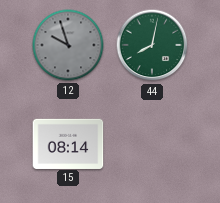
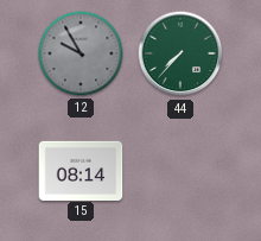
12: 9:57 -> 9:55
44: 8:02 -> 7:37
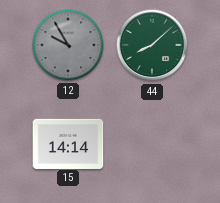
44: 7:37 -> 8:08
15: 08:14 -> 14:14
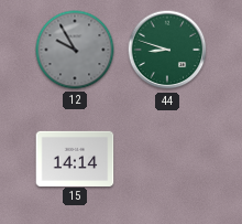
44: 8:08 -> 8:48
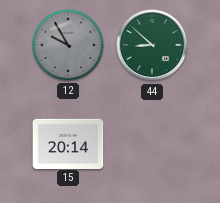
44: 8:48 -> 8:52
15: 14:14 -> 20:14
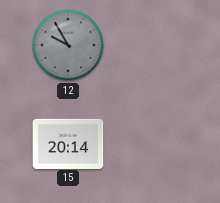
44: 8:52 -> none
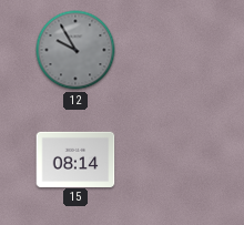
15: 20:14 -> 08:14
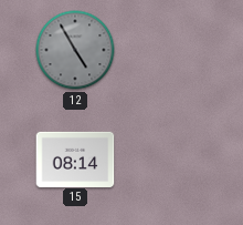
12: 9:55 -> 4:55
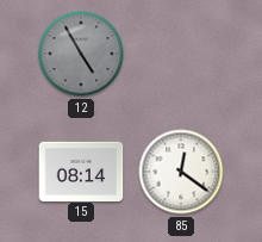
85: none -> 12:21
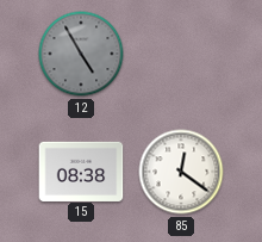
15: 08:14 -> 08:38
